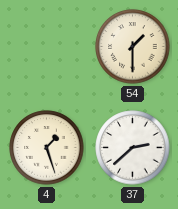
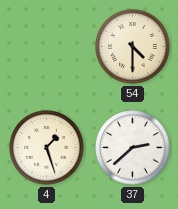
54: 1:30 -> 4:30
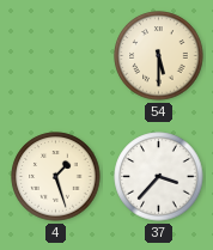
54: 4:30 -> 5:30
37: 2:38 -> 3:37
